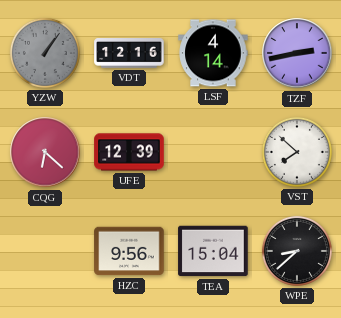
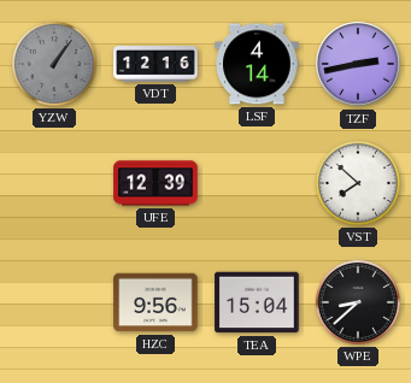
CQG: 6:22 -> none
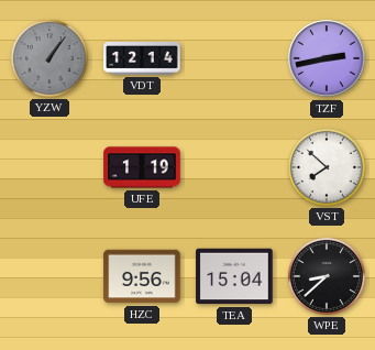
VDT: 12:16 -> 12:14
LSF: 4:14 -> none
UFE: 12:39 -> 1:19
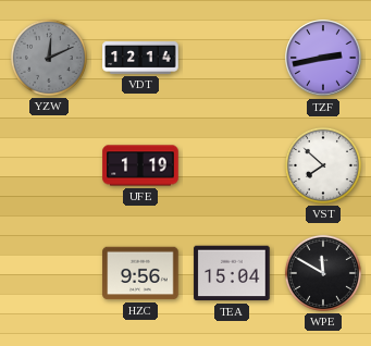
YZW: 1:06 -> 12:11
WPE: 8:38 -> 11:50
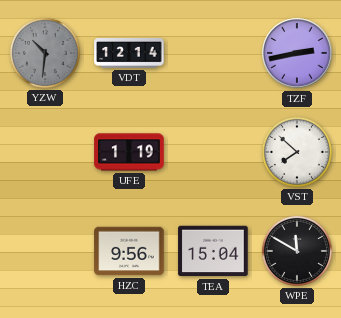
YZW: 12:11 -> 10:31
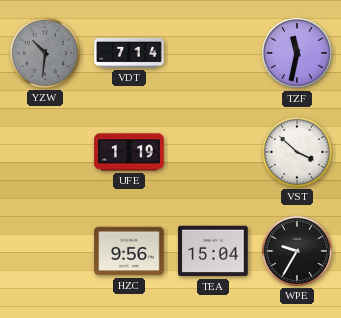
VDT: 12:14 -> 7:14
TZF: 2:43 -> 11:32
VST: 7:52 -> 3:52
WPE: 11:50 -> 9:35
